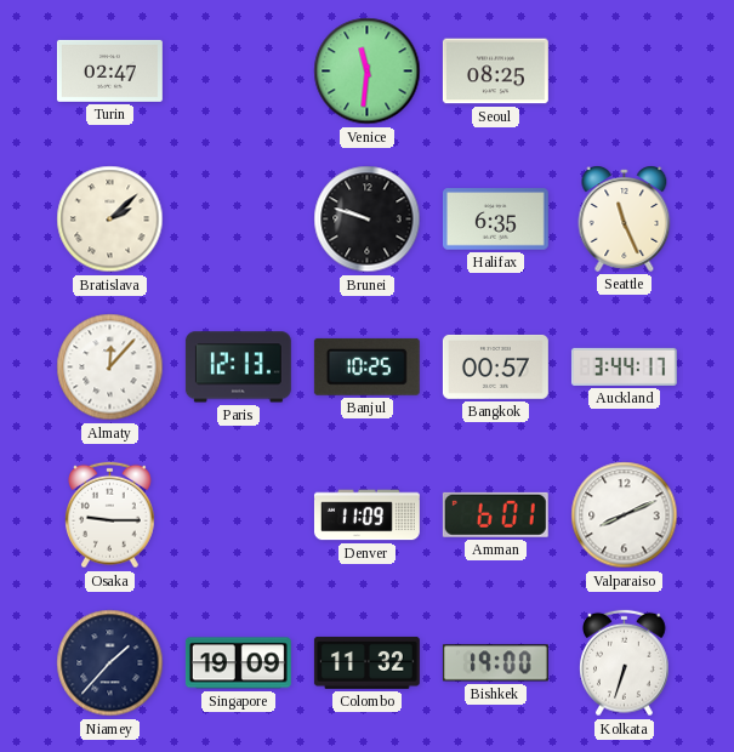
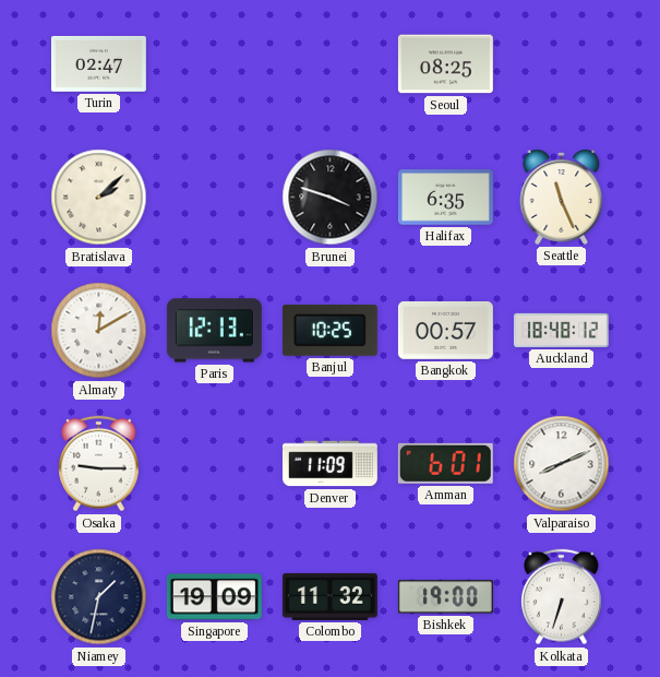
Venice: 11:31 -> none
Brunei: 9:48 -> 3:48
Almaty: 12:07 -> 12:10
Auckland: 3:44 -> 18:48
Niamey: 1:37 -> 1:32
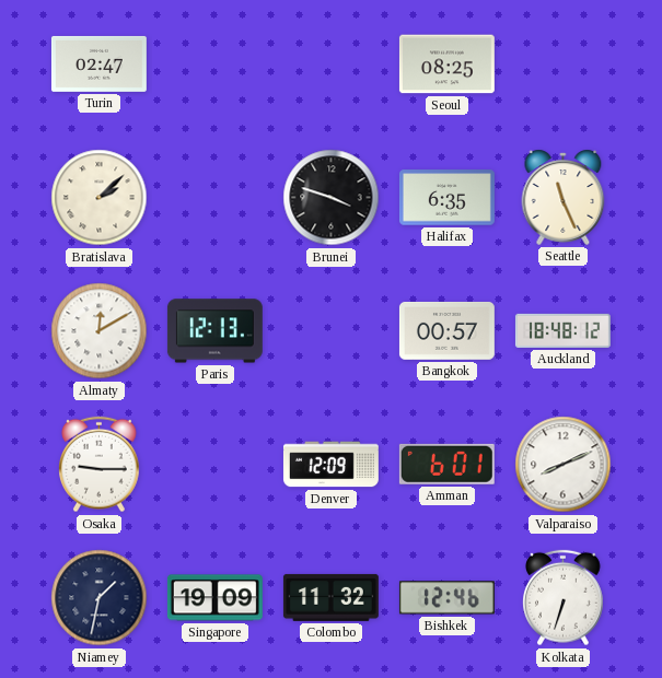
Banjul: 10:25 -> none
Denver: 11:09 -> 12:09
Bishkek: 19:00 -> 12:46
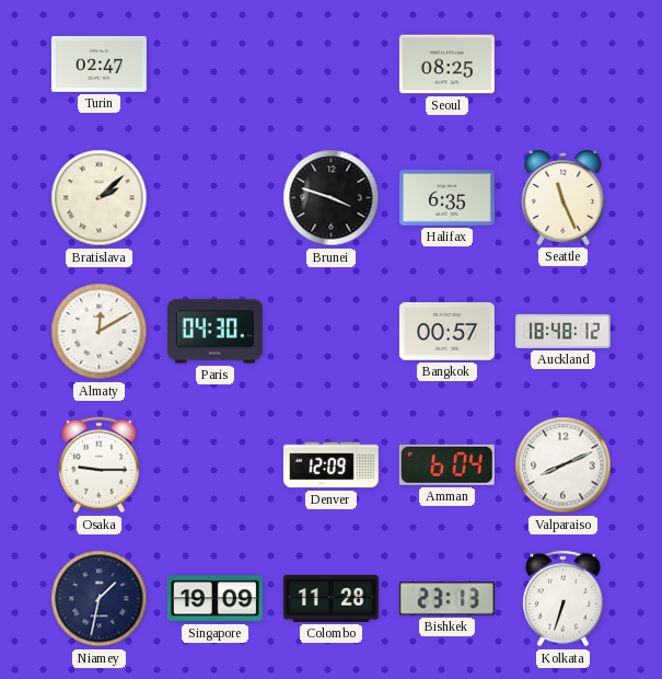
Paris: 12:13 -> 04:30
Amman: 6:01 -> 6:04
Colombo: 11:32 -> 11:28
Bishkek: 12:46 -> 23:13
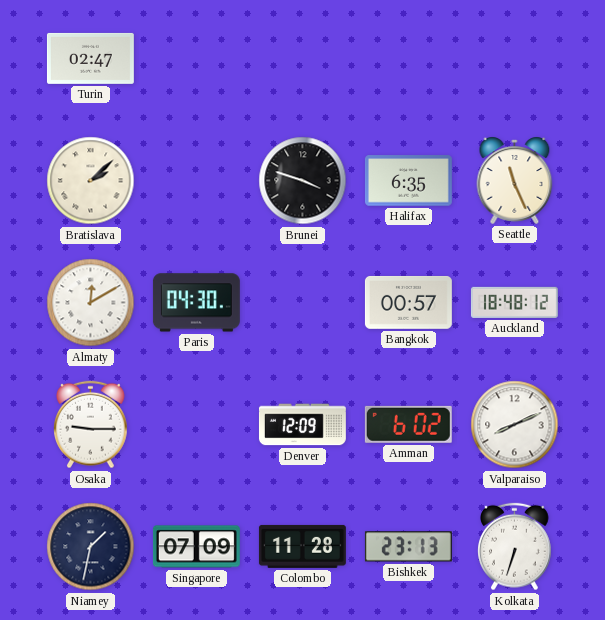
Seoul: 08:25 -> none
Amman: 6:04 -> 6:02
Singapore: 19:09 -> 07:09
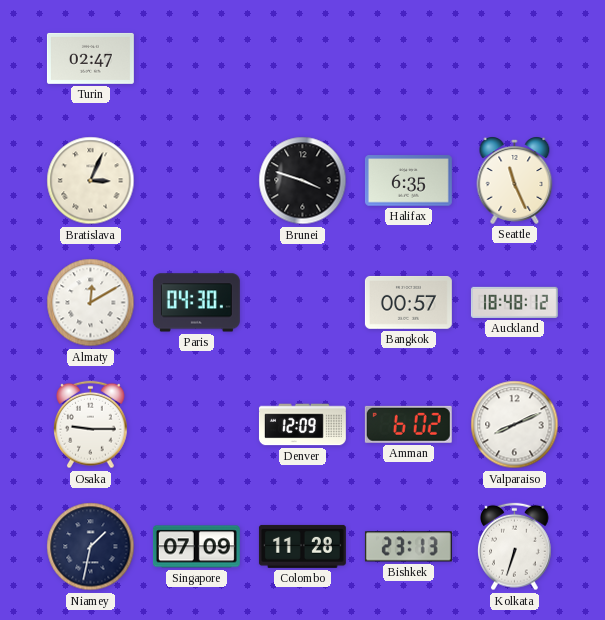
Bratislava: 2:08 -> 3:04
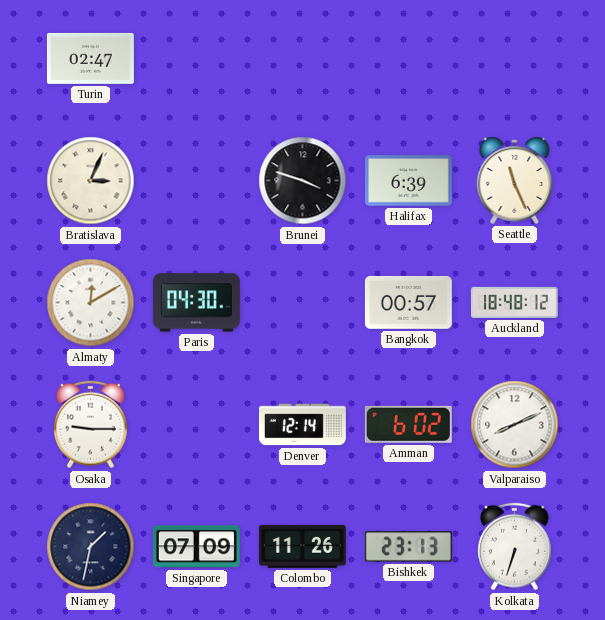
Halifax: 6:35 -> 6:39
Denver: 12:09 -> 12:14
Colombo: 11:28 -> 11:26
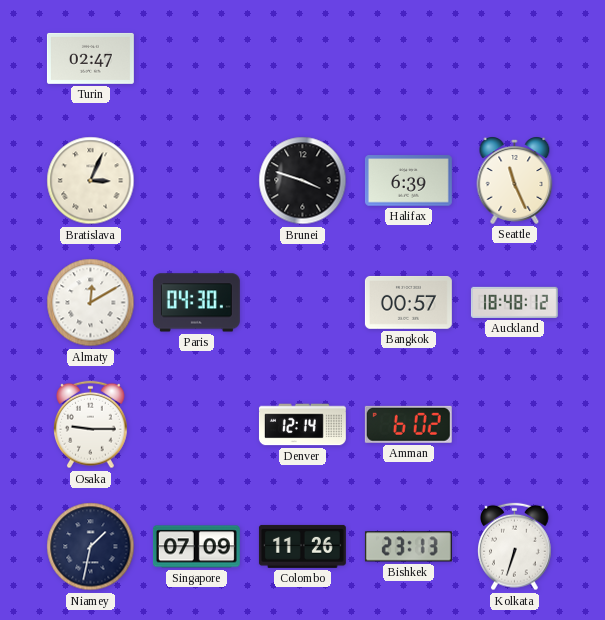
Valparaiso: 8:11 -> none
